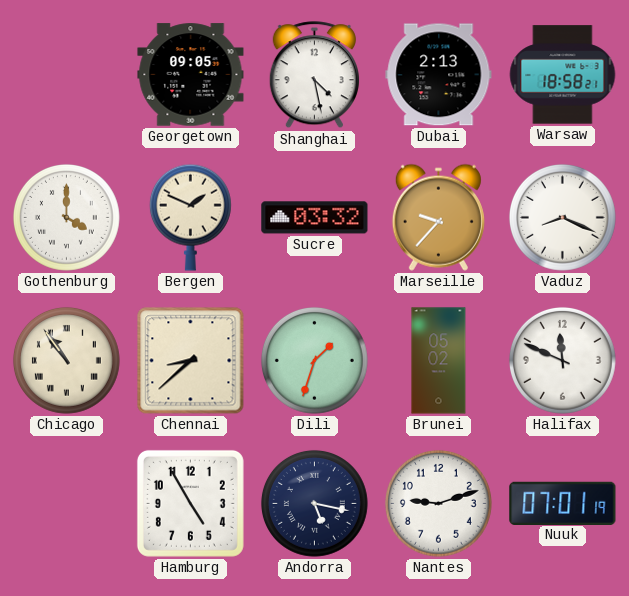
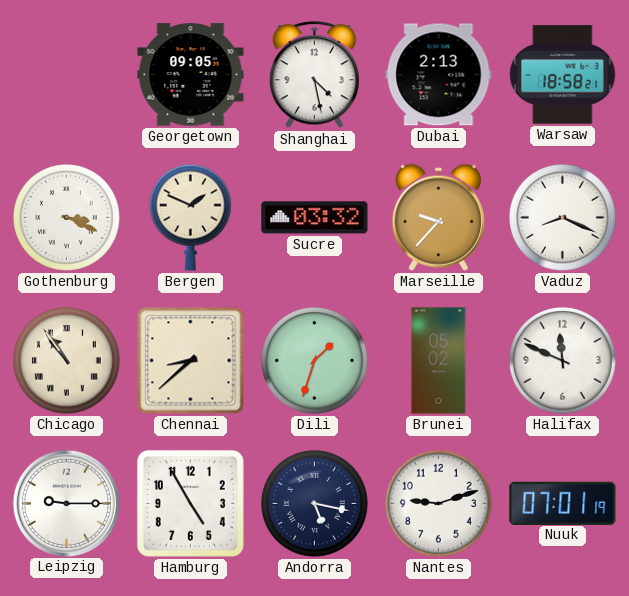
Gothenburg: 4:00 -> 3:19
Leipzig: none -> 9:15
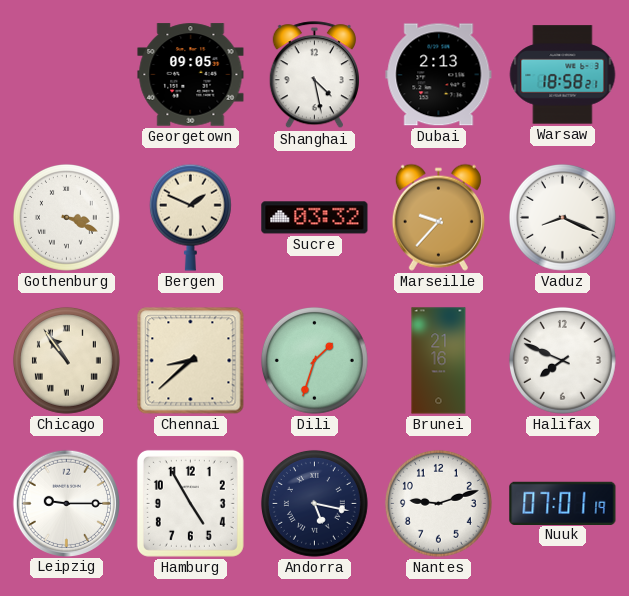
Brunei: 05:02 -> 21:16
Halifax: 11:49 -> 7:49
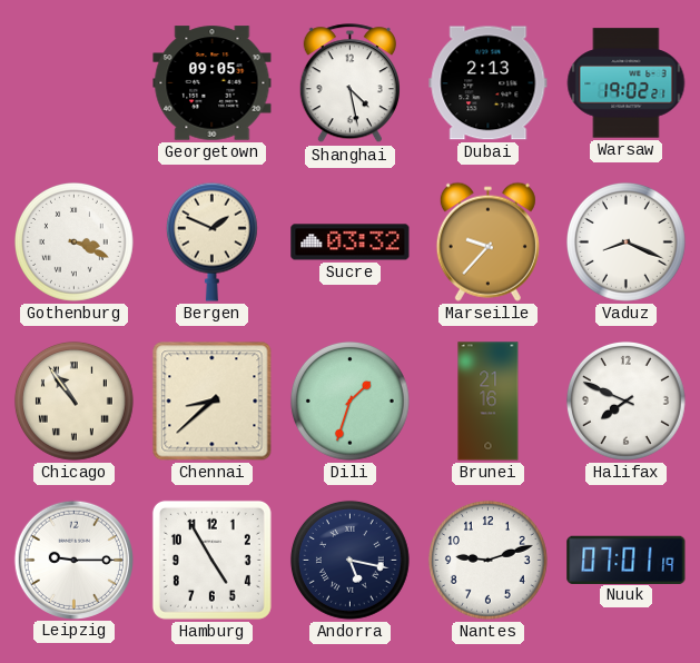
Warsaw: 18:58 -> 19:02
